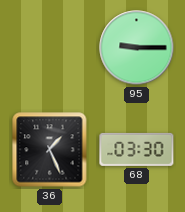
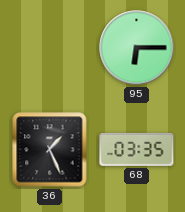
95: 9:15 -> 6:15
68: 03:30 -> 03:35
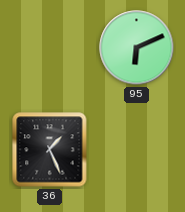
95: 6:15 -> 6:11
68: 03:35 -> none
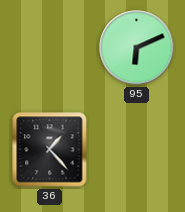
36: 1:26 -> 1:23
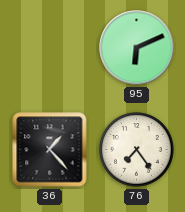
76: none -> 7:24
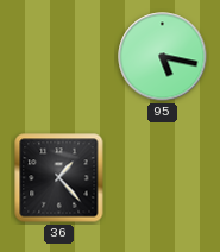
95: 6:11 -> 5:17
76: 7:24 -> none
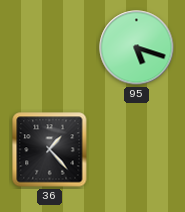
95: 5:17 -> 5:18
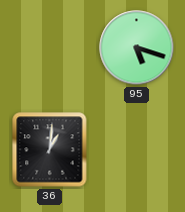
36: 1:23 -> 1:01
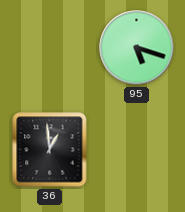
36: 1:01 -> 12:59
